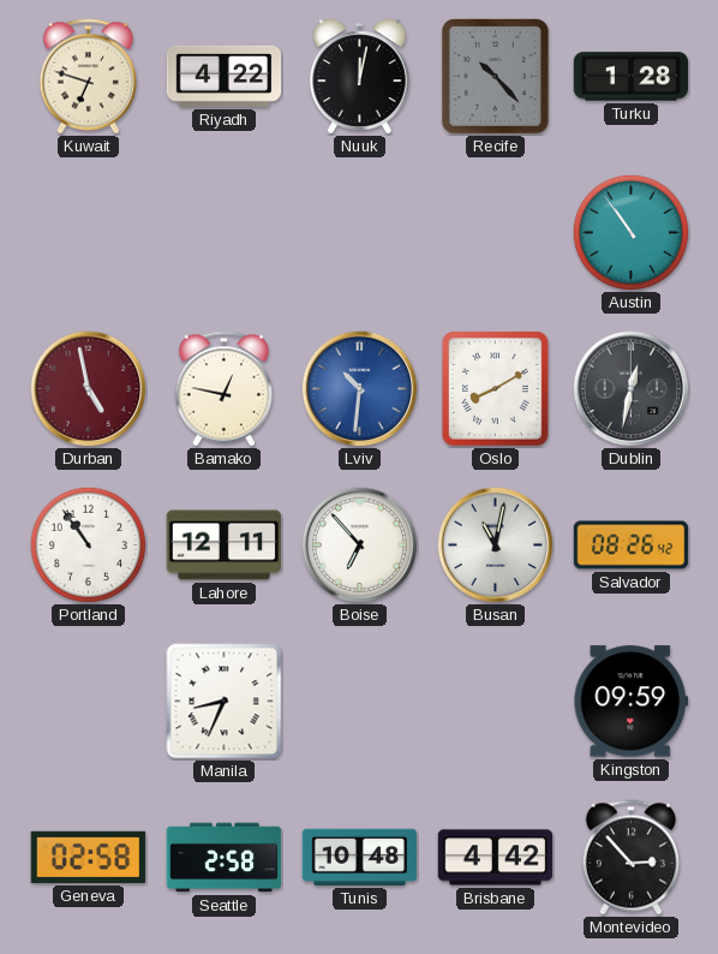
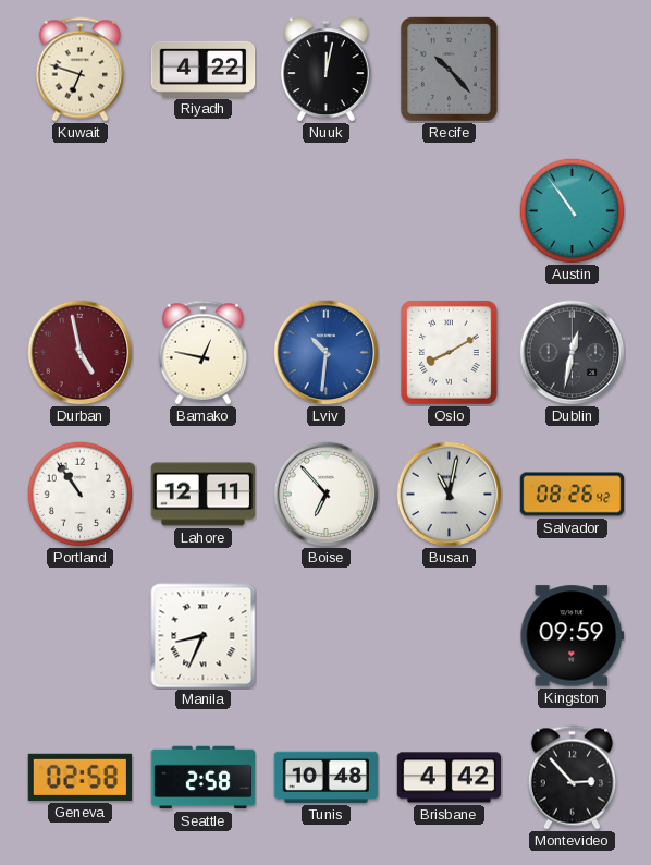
Turku: 1:28 -> none
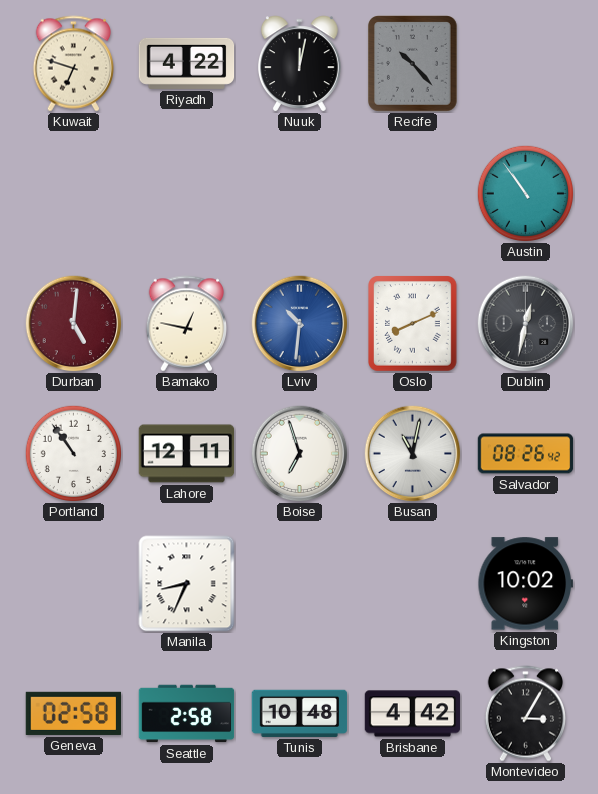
Durban: 4:58 -> 5:01
Oslo: 8:10 -> 8:11
Boise: 6:53 -> 6:57
Kingston: 09:59 -> 10:02
Montevideo: 2:53 -> 3:05
